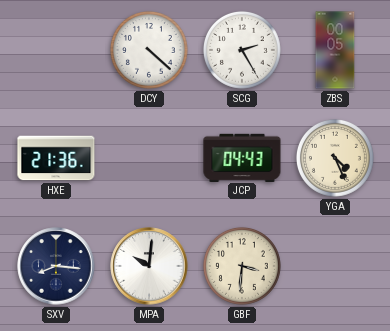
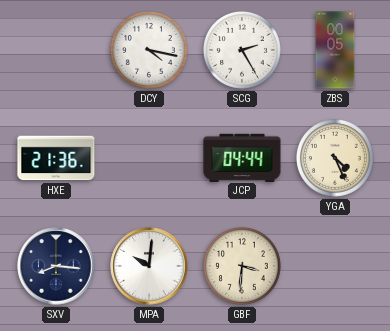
DCY: 4:22 -> 4:17
JCP: 04:43 -> 04:44
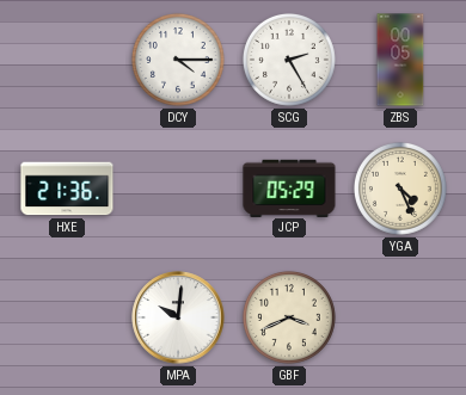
DCY: 4:17 -> 4:15
JCP: 04:44 -> 05:29
SXV: 8:16 -> none
GBF: 3:31 -> 3:41
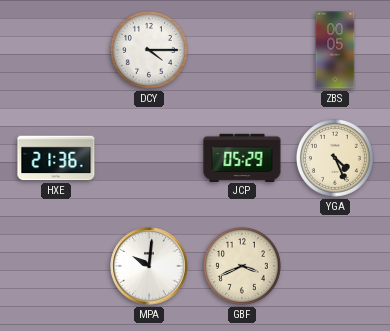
SCG: 2:25 -> none
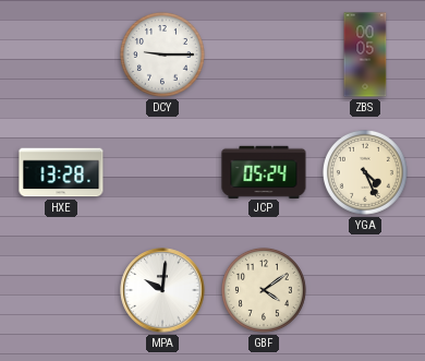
DCY: 4:15 -> 9:15
HXE: 21:36 -> 13:28
JCP: 05:29 -> 05:24
GBF: 3:41 -> 4:09
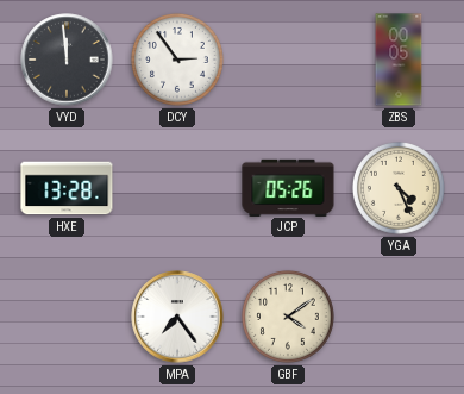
VYD: none -> 11:59
DCY: 9:15 -> 2:54
JCP: 05:24 -> 05:26
MPA: 10:01 -> 7:24
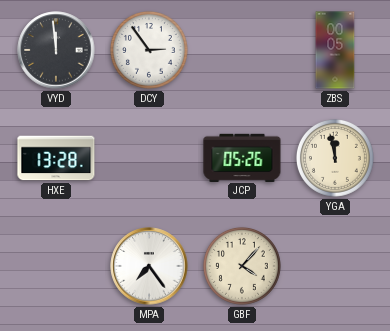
YGA: 4:26 -> 11:58
GBF: 4:09 -> 4:07
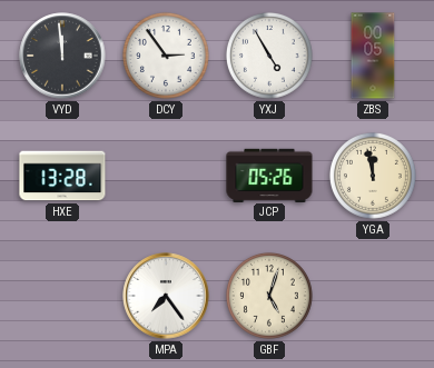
YXJ: none -> 4:55
GBF: 4:07 -> 5:03
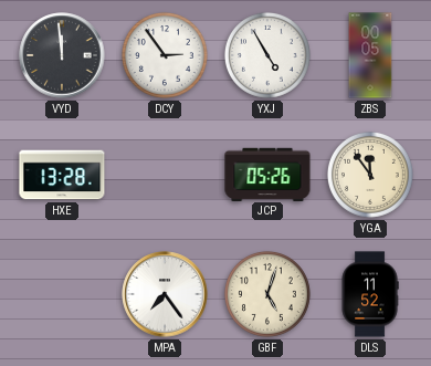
YGA: 11:58 -> 11:54
DLS: none -> 11:52
